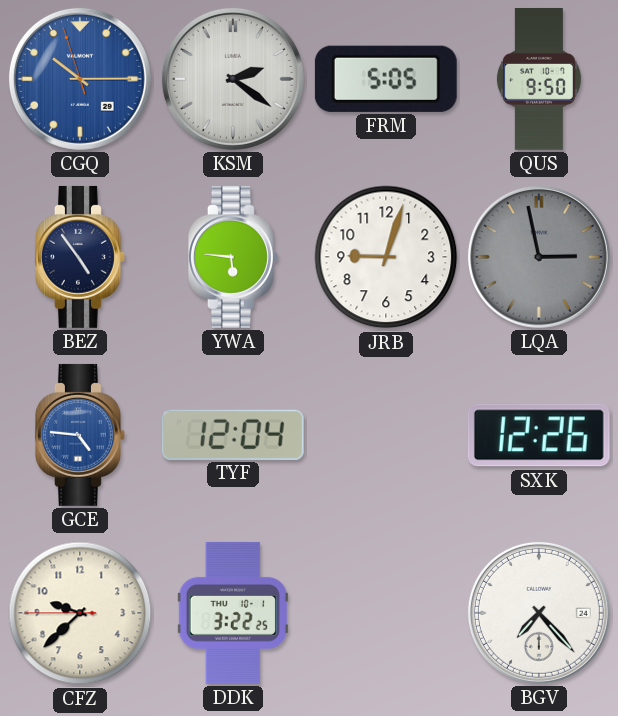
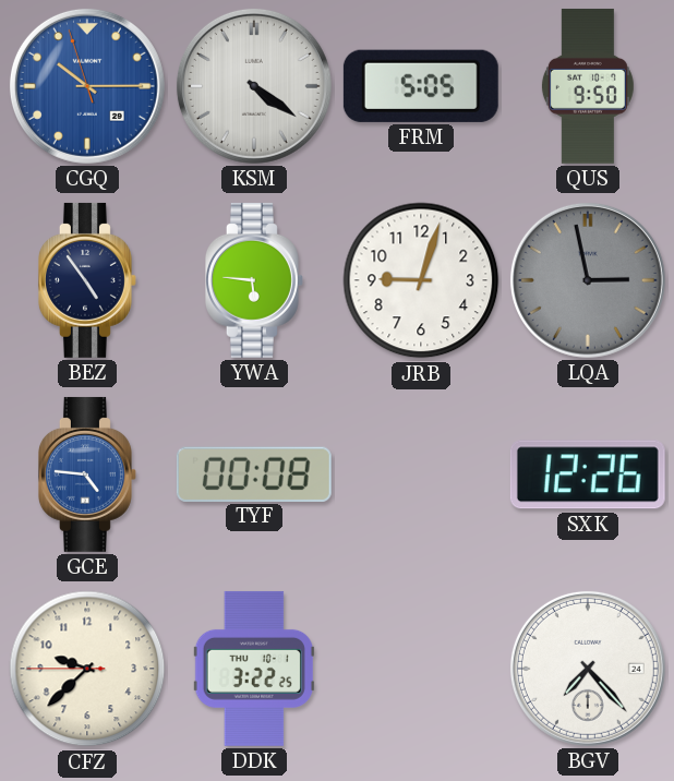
KSM: 2:21 -> 4:21
TYF: 12:04 -> 00:08
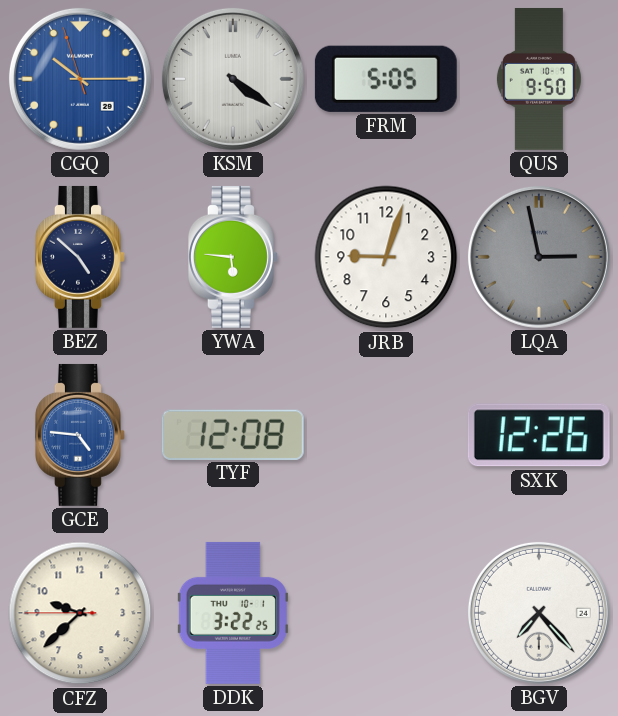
BEZ: 4:54 -> 4:52
TYF: 00:08 -> 12:08
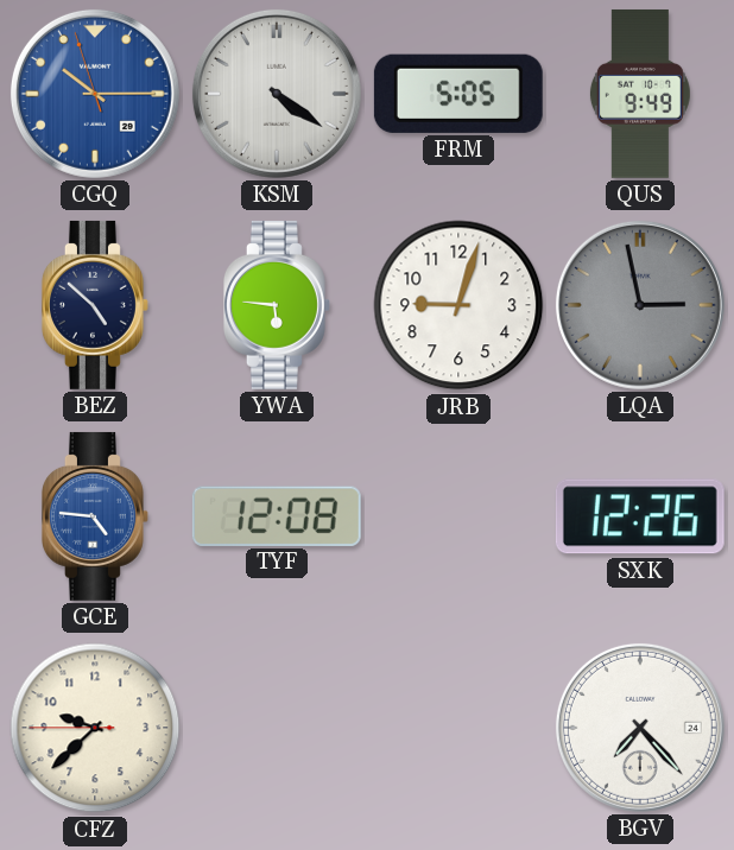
QUS: 9:50 -> 9:49
DDK: 3:22 -> none
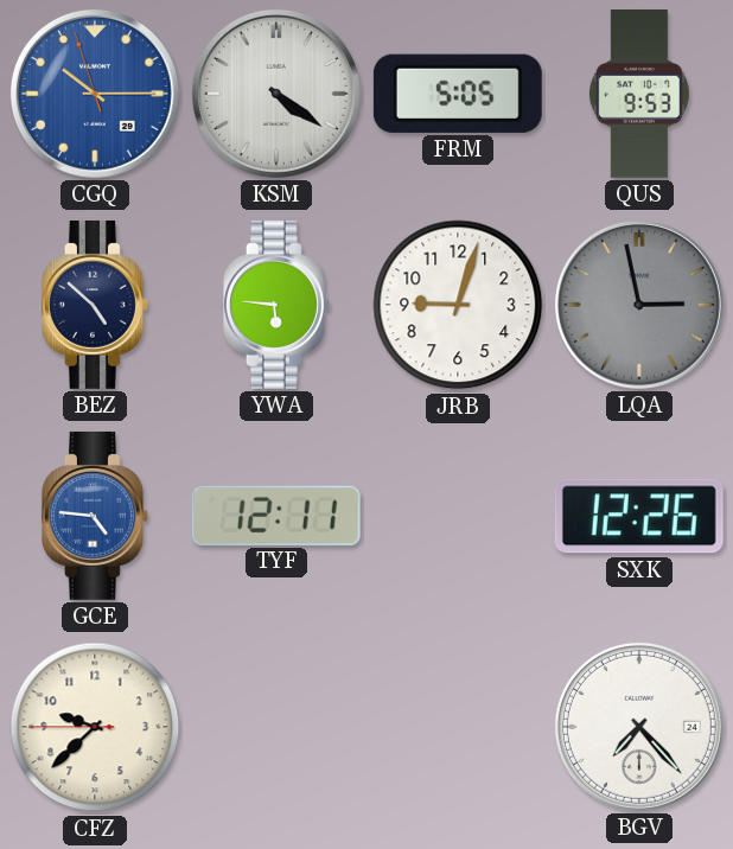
QUS: 9:49 -> 9:53
TYF: 12:08 -> 12:11
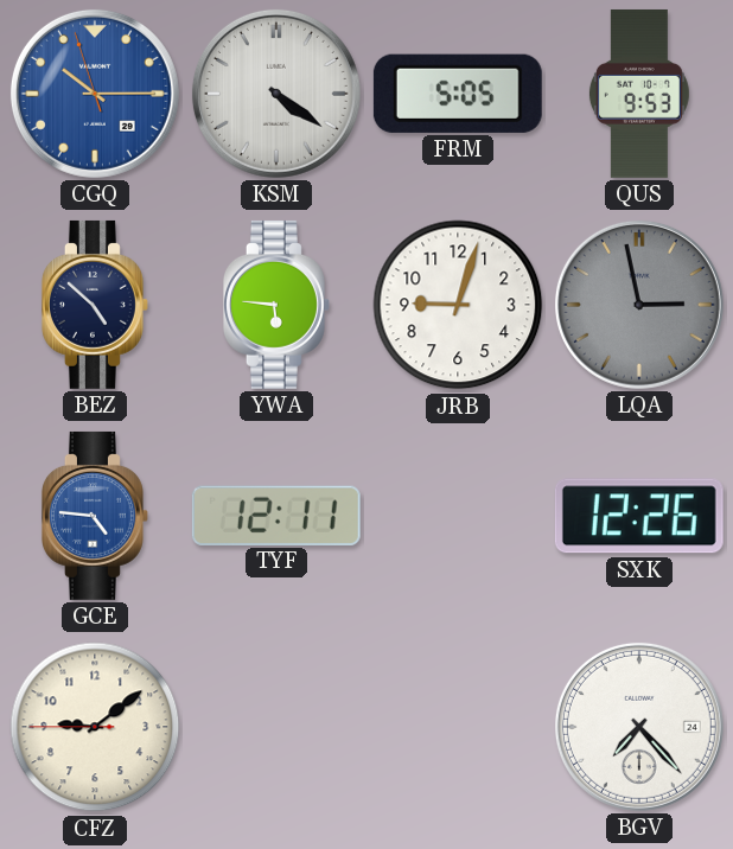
CFZ: 9:37 -> 9:08
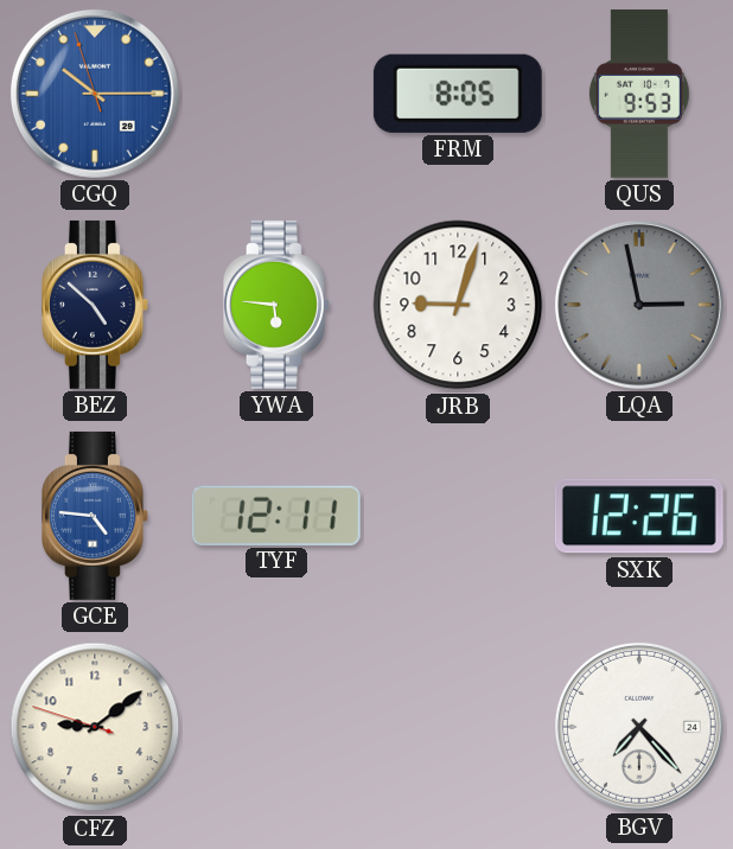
KSM: 4:21 -> none
FRM: 5:05 -> 8:05
CFZ: 9:08:45 -> 9:08:48
